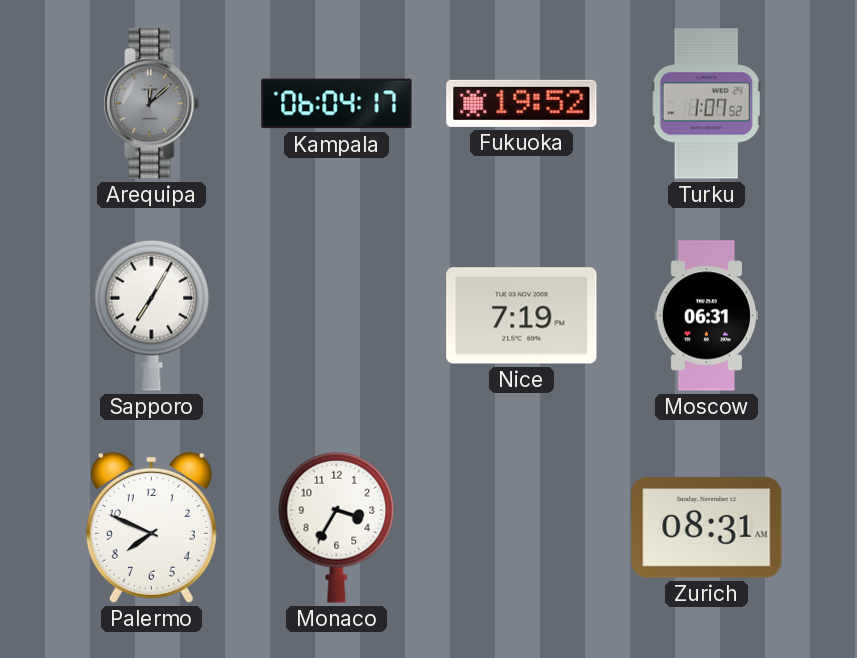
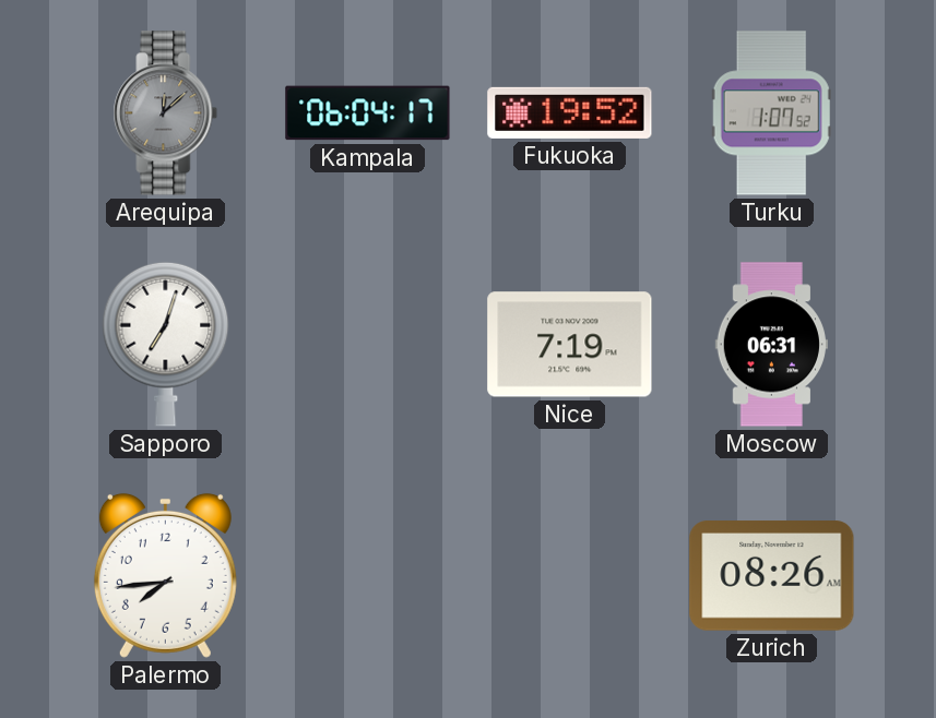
Sapporo: 7:05 -> 7:03
Palermo: 7:49 -> 7:44
Monaco: 3:35 -> none
Zurich: 08:31 -> 08:26
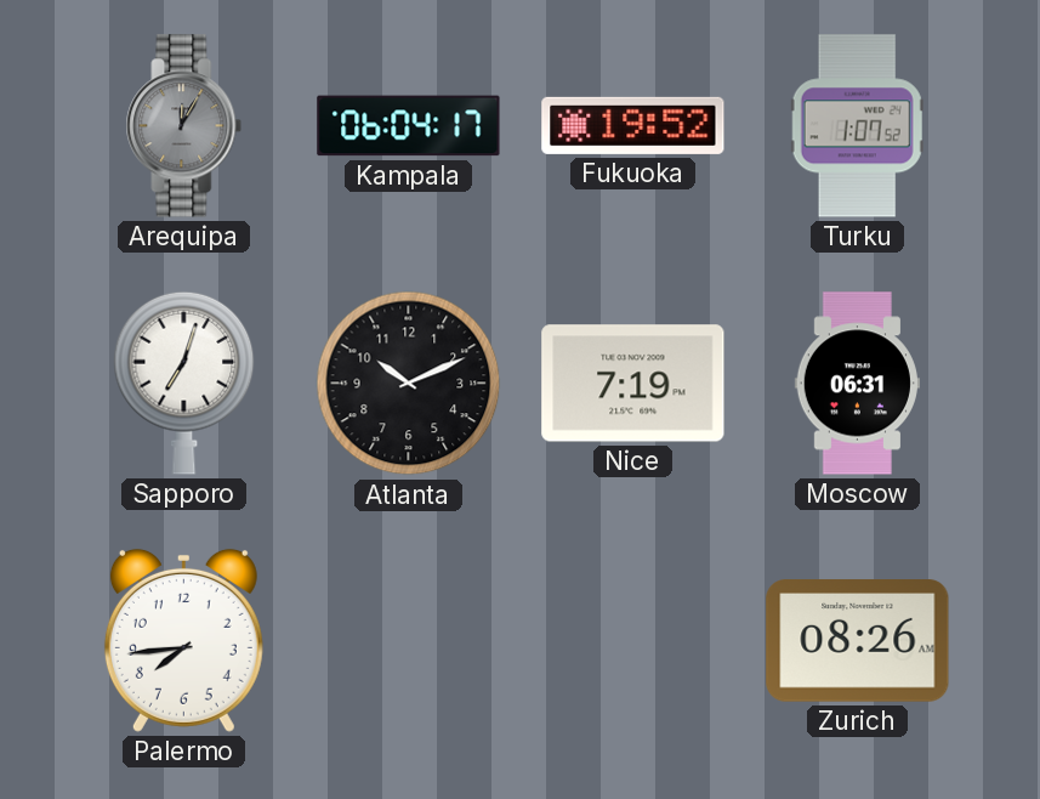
Arequipa: 12:08 -> 12:05
Atlanta: none -> 10:11
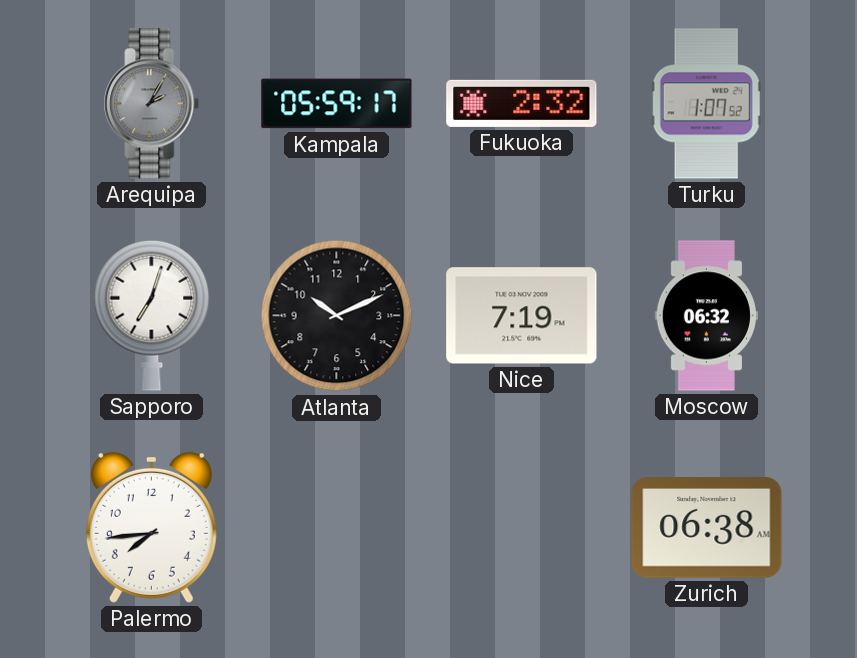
Arequipa: 12:05 -> 2:05
Kampala: 06:04 -> 05:59
Fukuoka: 19:52 -> 2:32
Moscow: 06:31 -> 06:32
Zurich: 08:26 -> 06:38
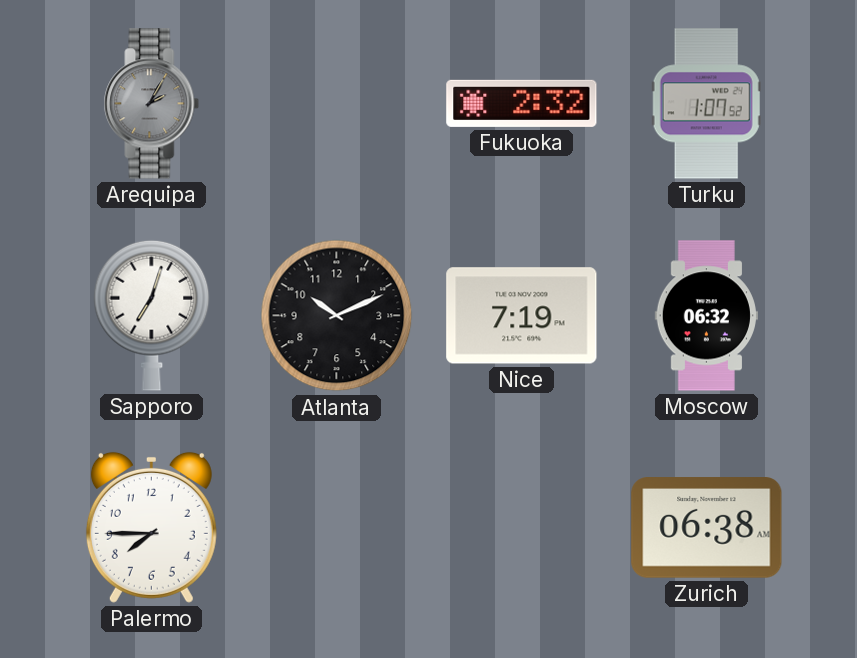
Kampala: 05:59 -> none
Palermo: 7:44 -> 7:45
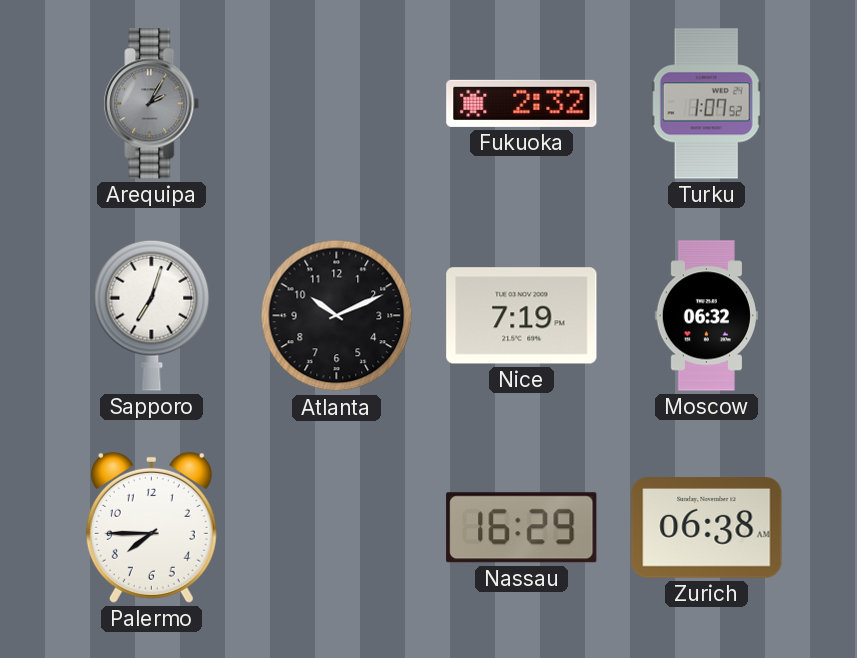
Nassau: none -> 16:29
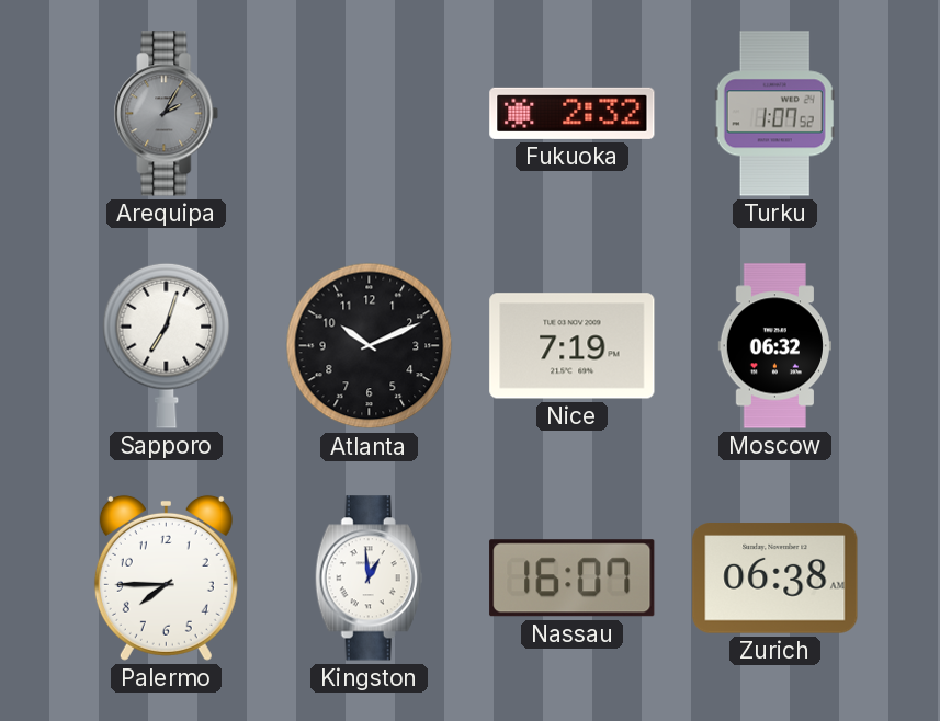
Kingston: none -> 12:59
Nassau: 16:29 -> 16:07
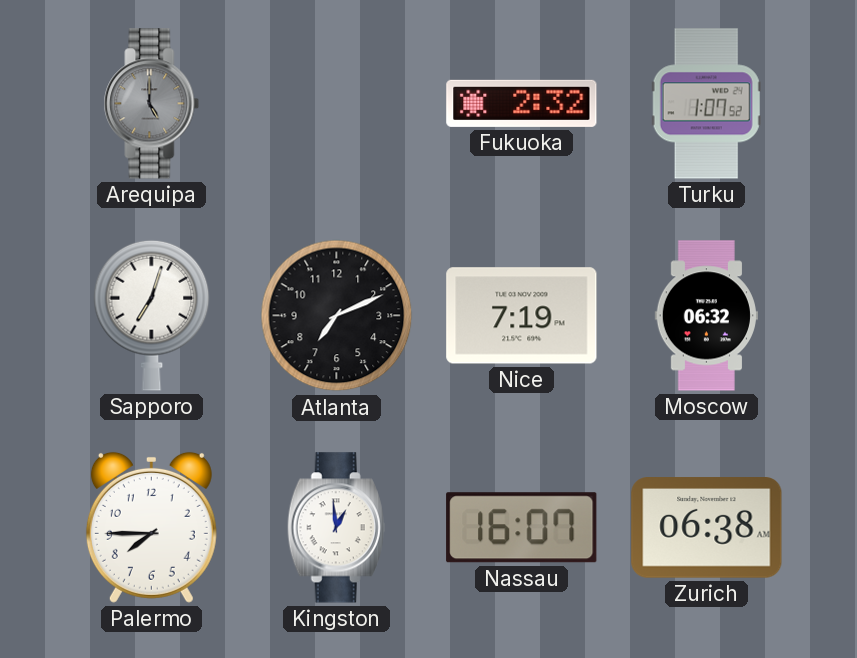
Arequipa: 2:05 -> 5:00
Atlanta: 10:11 -> 7:11
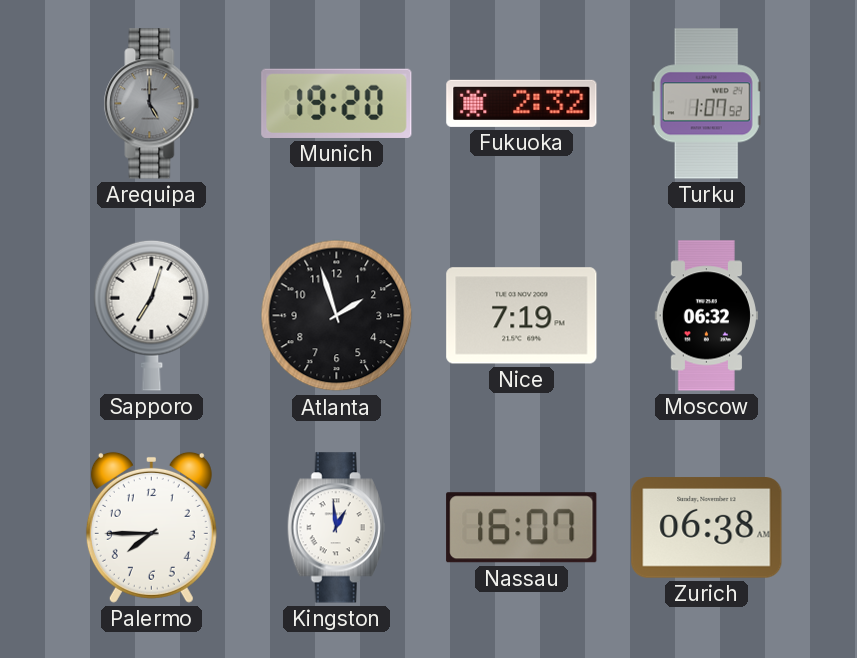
Munich: none -> 19:20
Atlanta: 7:11 -> 1:57
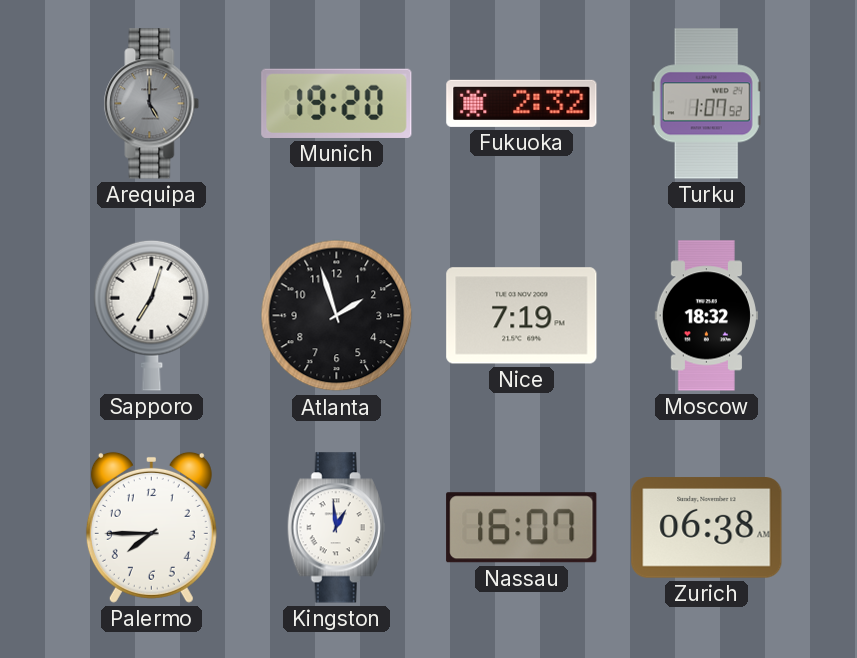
Moscow: 06:32 -> 18:32
